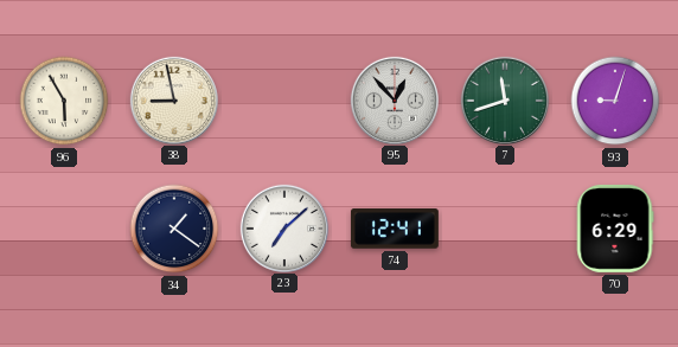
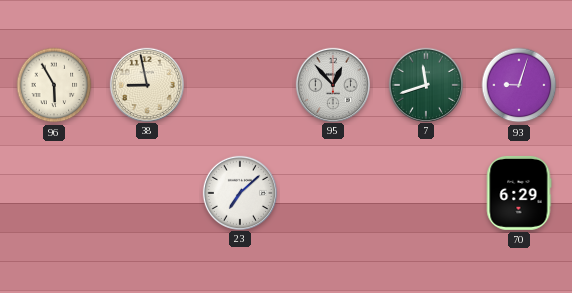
34: 1:21 -> none
74: 12:41 -> none
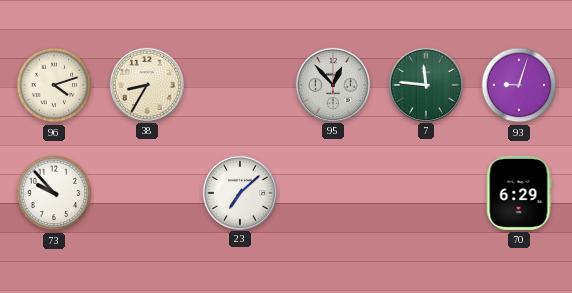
96: 5:55 -> 4:12
38: 8:58 -> 8:35
7: 11:42 -> 11:46
73: none -> 9:53
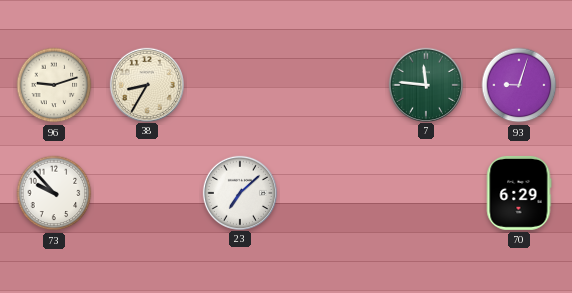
96: 4:12 -> 9:12
95: 12:53 -> none
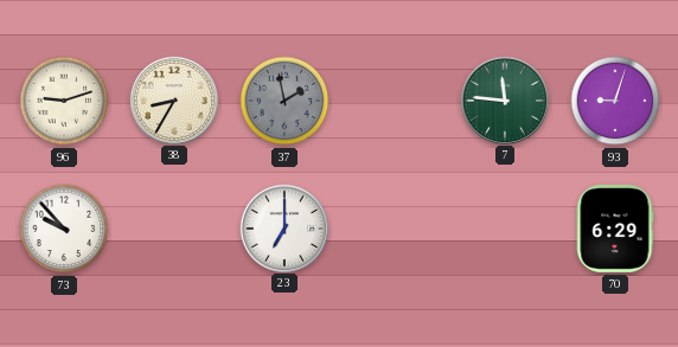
37: none -> 1:58
23: 7:08 -> 7:00
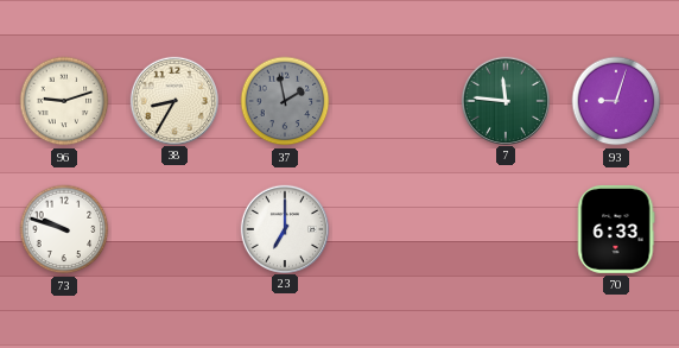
73: 9:53 -> 9:48
70: 6:29 -> 6:33
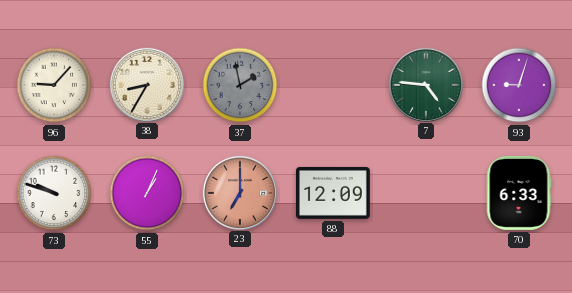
96: 9:12 -> 9:07
7: 11:46 -> 4:46
55: none -> 1:04
23 dial: white -> salmon
88: none -> 12:09
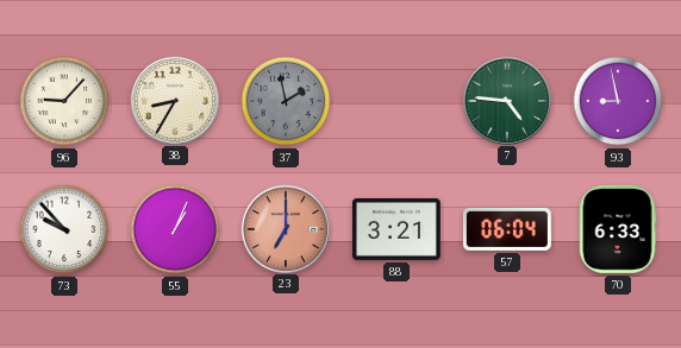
93: 9:03 -> 8:58
73: 9:48 -> 9:53
88: 12:09 -> 3:21
57: none -> 06:04
